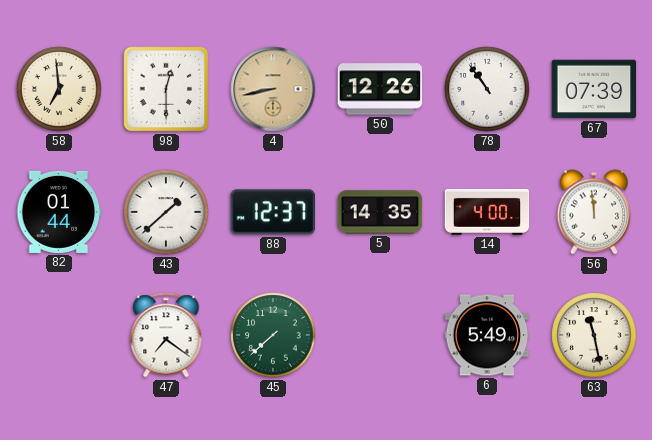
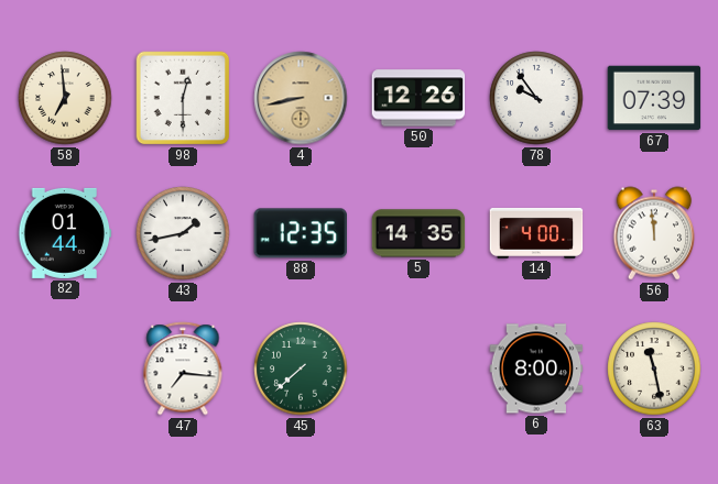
78: 10:54 -> 9:54
43: 1:38 -> 1:43
88: 12:37 -> 12:35
47: 7:21 -> 7:16
6: 5:49 -> 8:00
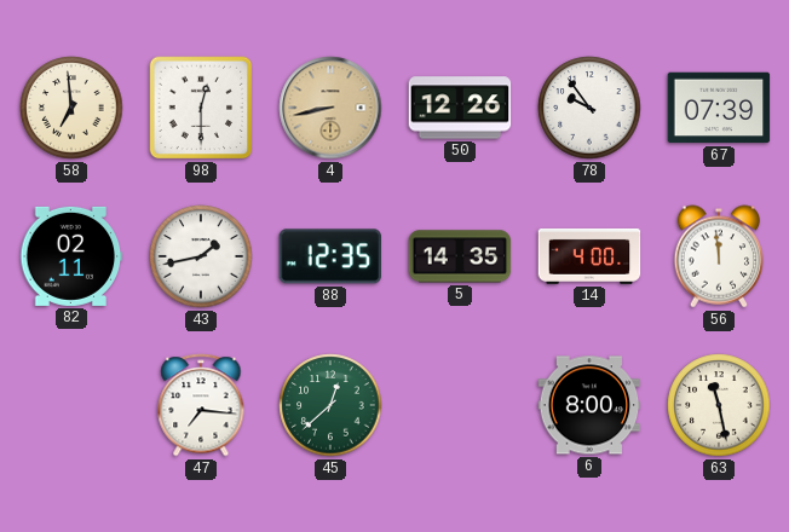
82: 01:44 -> 02:11
45: 7:38 -> 12:38
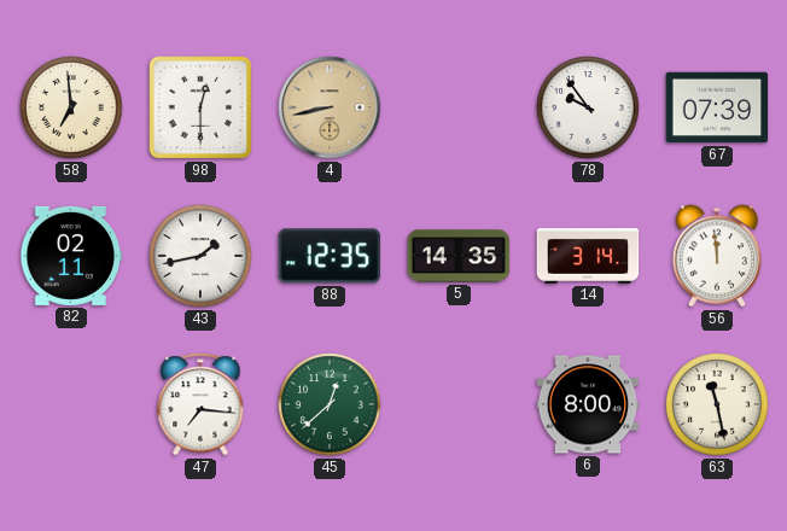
50: 12:26 -> none
14: 4:00 -> 3:14
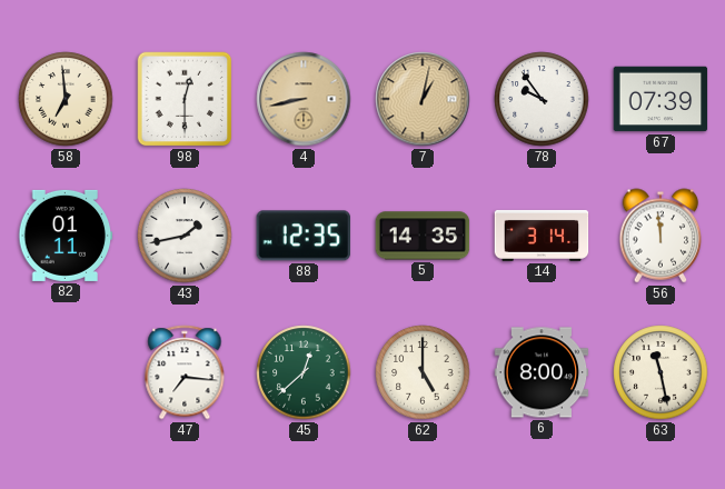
7: none -> 1:02
82: 02:11 -> 01:11
62: none -> 5:00
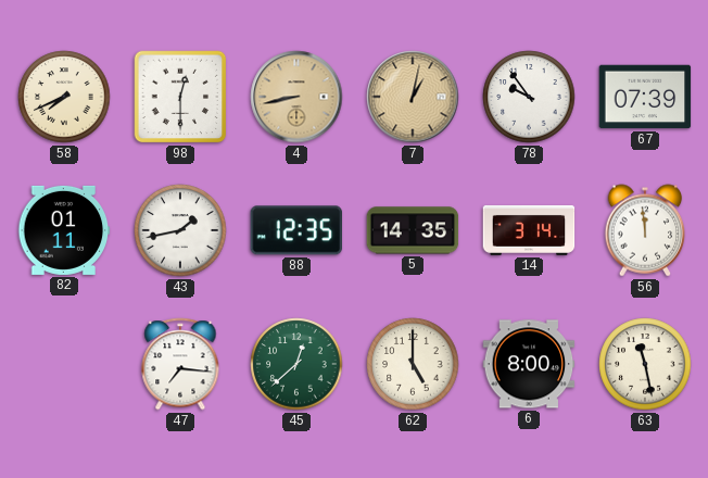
58: 6:59 -> 7:41
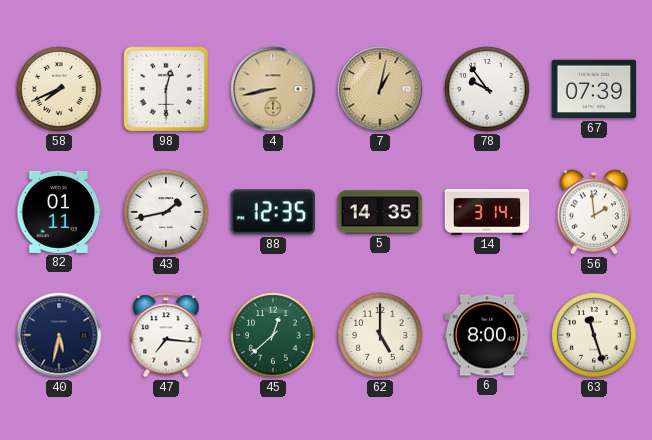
56: 11:59 -> 1:59
40: none -> 5:32
63: 11:28 -> 11:27
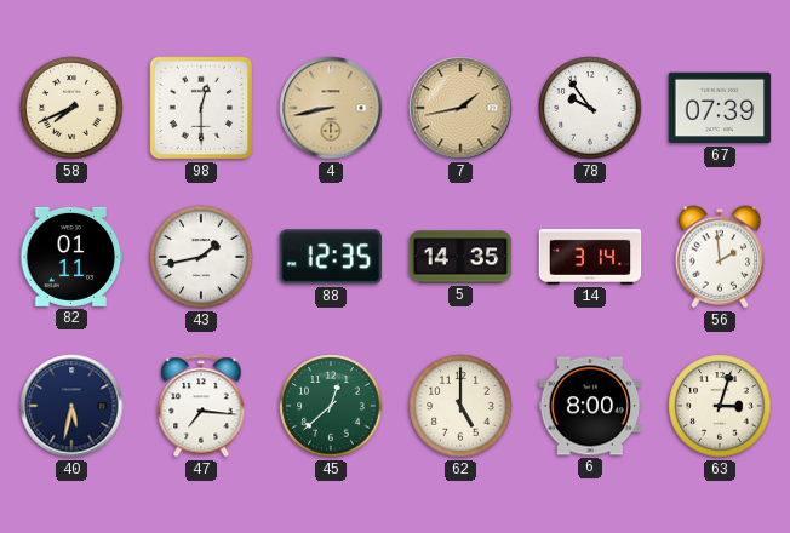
7: 1:02 -> 1:43
63: 11:27 -> 3:03
